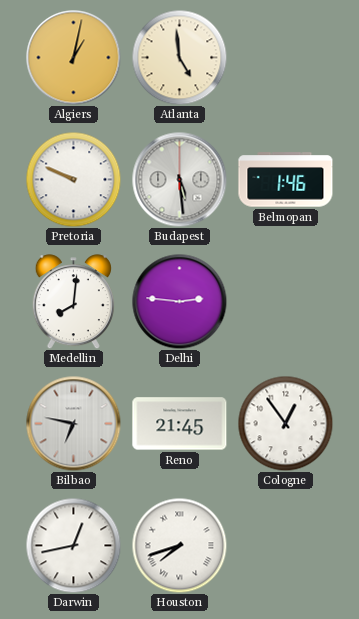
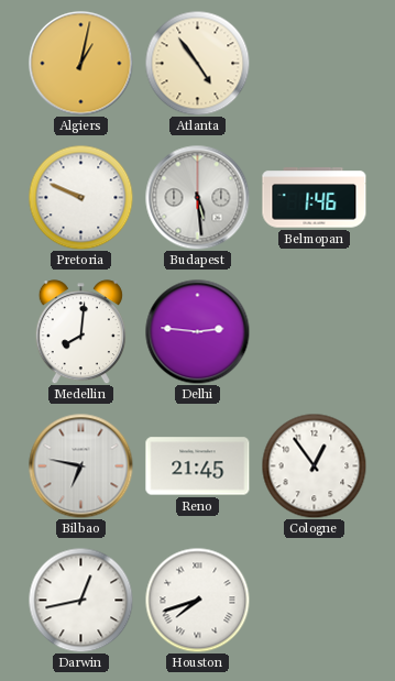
Atlanta: 4:59 -> 4:54
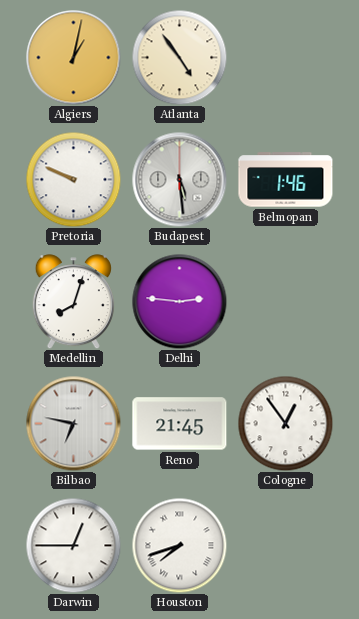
Medellin: 8:01 -> 8:03
Darwin: 12:43 -> 12:45
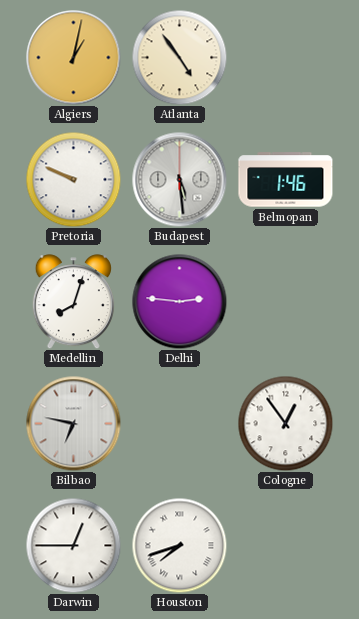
Reno: 21:45 -> none
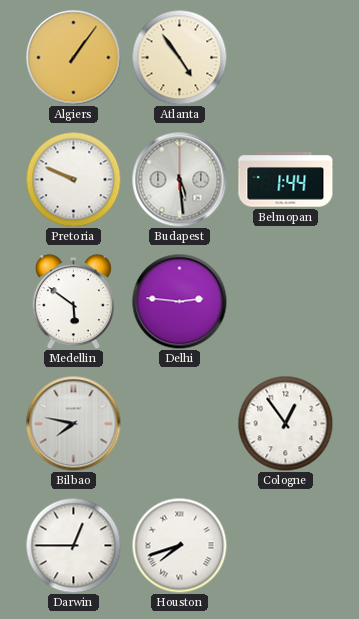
Algiers: 1:02 -> 1:06
Belmopan: 1:46 -> 1:44
Medellin: 8:03 -> 5:51
Bilbao: 6:47 -> 7:47
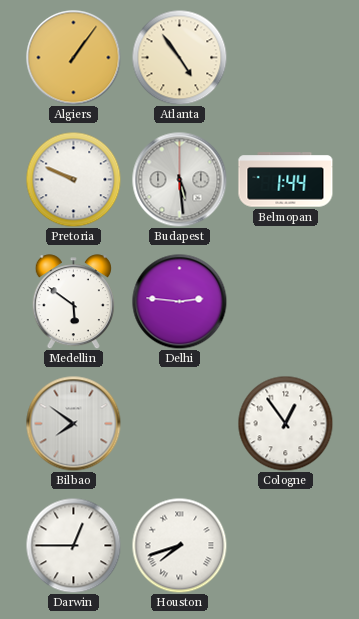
Bilbao: 7:47 -> 7:51
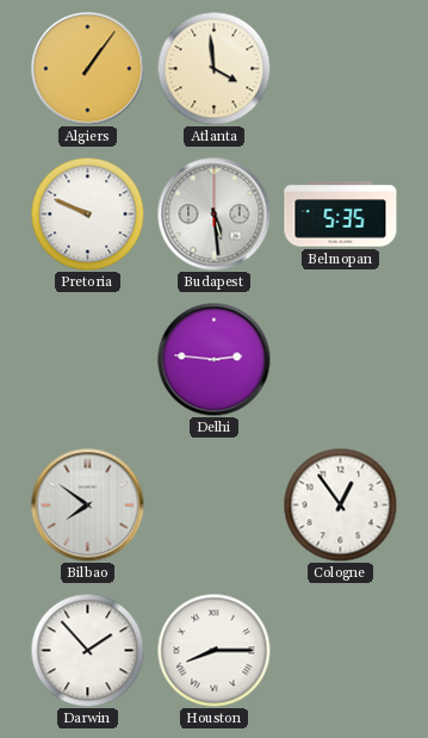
Atlanta: 4:54 -> 3:59
Belmopan: 1:44 -> 5:35
Medellin: 5:51 -> none
Darwin: 12:45 -> 1:53
Houston: 7:42 -> 8:15
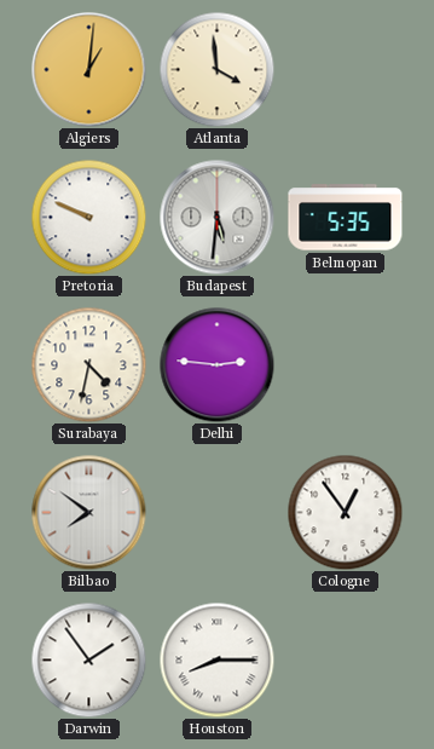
Algiers: 1:06 -> 1:01
Budapest: 5:29 -> 5:31
Surabaya: none -> 4:32
Darwin: 1:53 -> 1:54
